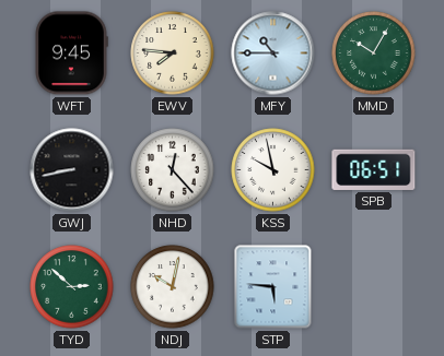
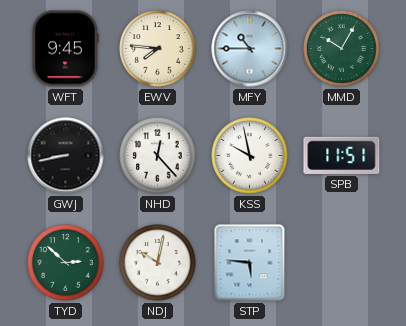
SPB: 06:51 -> 11:51
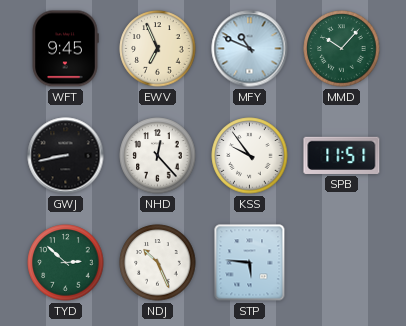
EWV: 7:46 -> 6:56
MFY: 10:45 -> 10:49
MMD: 10:05 -> 10:07
KSS: 9:58 -> 9:54
NDJ: 10:02 -> 10:26
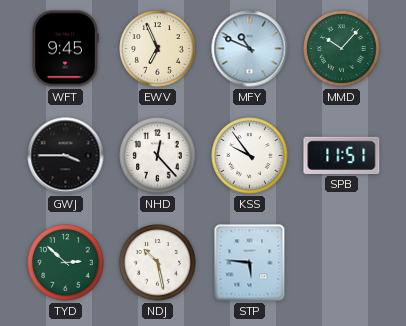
GWJ: 8:43 -> 3:45
NDJ: 10:26 -> 10:28
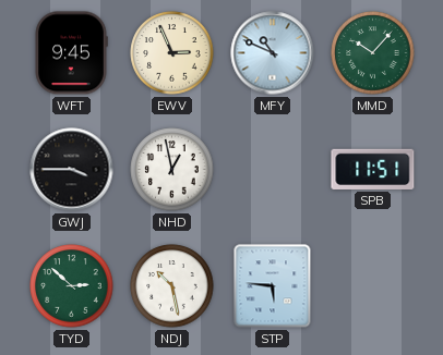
EWV: 6:56 -> 2:56
NHD: 12:23 -> 12:58
KSS: 9:54 -> none
